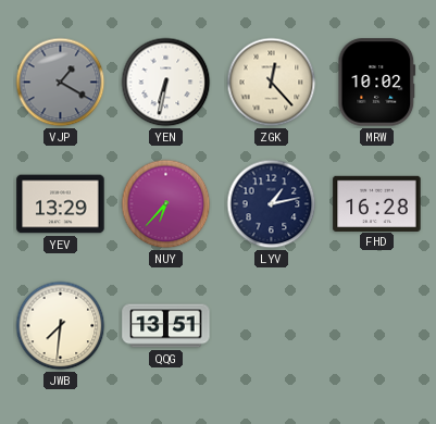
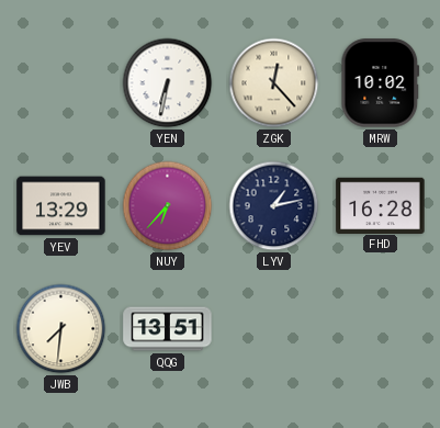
VJP: 1:20 -> none
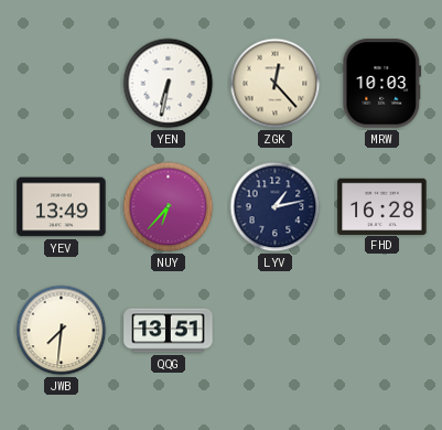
MRW: 10:02 -> 10:03
YEV: 13:29 -> 13:49
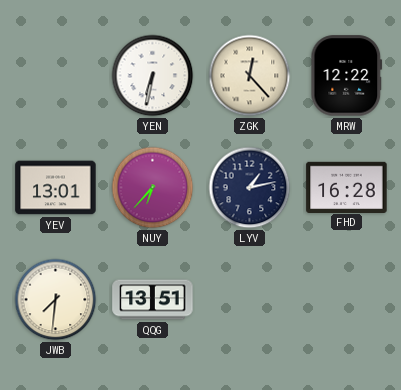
MRW: 10:03 -> 12:22
YEV: 13:49 -> 13:01
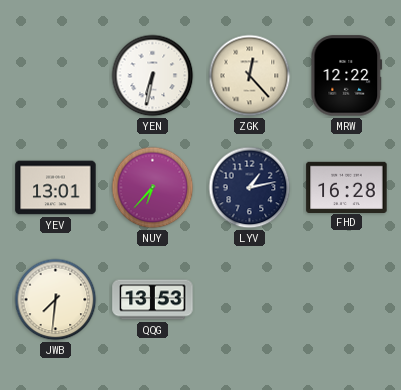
QQG: 13:51 -> 13:53
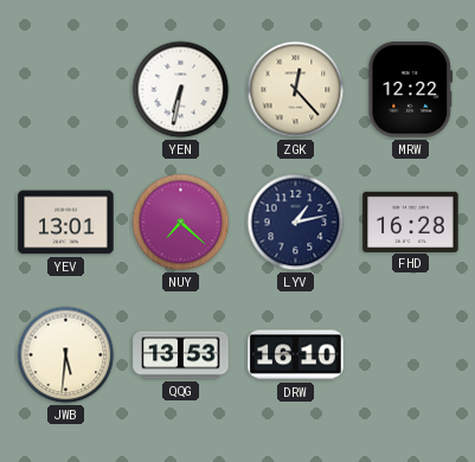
NUY: 6:37 -> 7:22
JWB: 7:31 -> 5:31
DRW: none -> 16:10
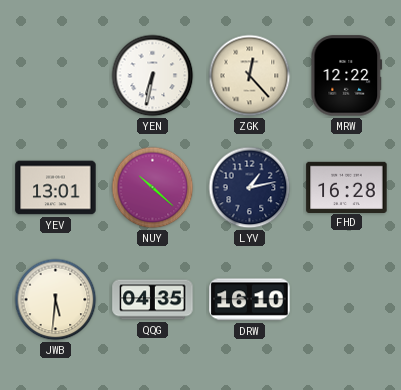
NUY: 7:22 -> 10:22
QQG: 13:53 -> 04:35
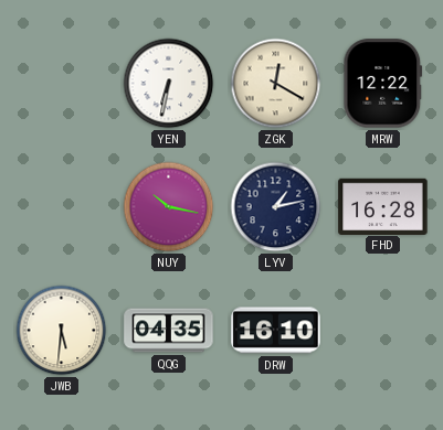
ZGK: 12:23 -> 12:20
YEV: 13:01 -> none
NUY: 10:22 -> 10:17
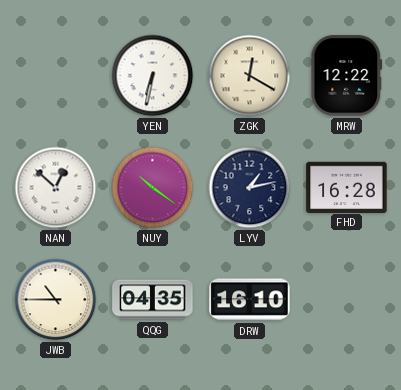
NAN: none -> 12:52
NUY: 10:17 -> 10:21
JWB: 5:31 -> 10:45
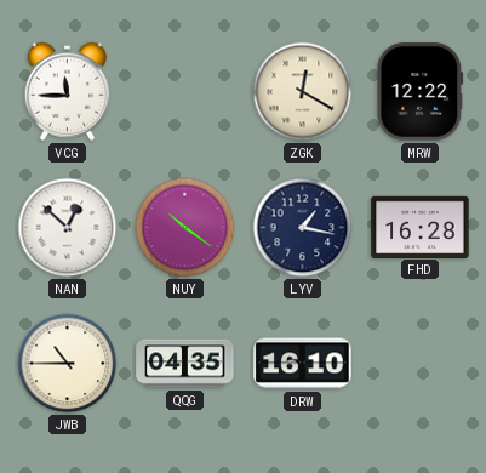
VCG: none -> 11:45
YEN: 6:32 -> none
LYV: 1:13 -> 1:17
